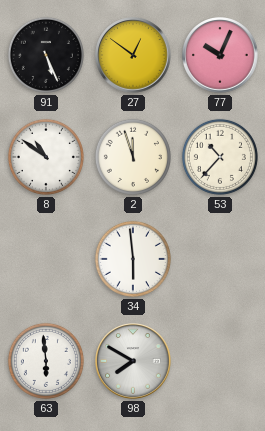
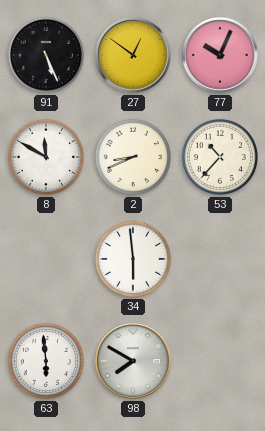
8: 10:51 -> 11:50
2: 11:57 -> 8:41
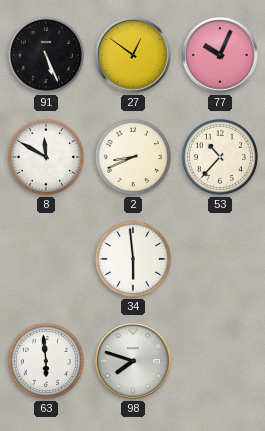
98: 7:50 -> 7:48
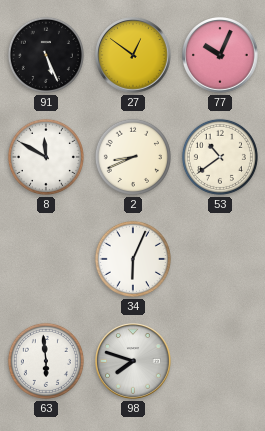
53: 10:37 -> 10:39
34: 5:59 -> 6:04
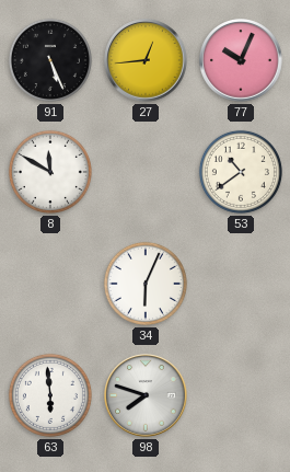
27: 12:51 -> 12:44
2: 8:41 -> none
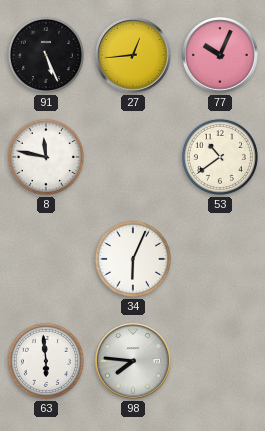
8: 11:50 -> 11:47
98: 7:48 -> 7:46
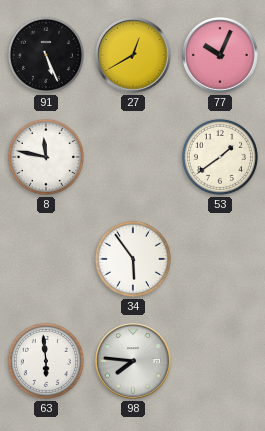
27: 12:44 -> 12:40
53: 10:39 -> 1:39
34: 6:04 -> 5:54
